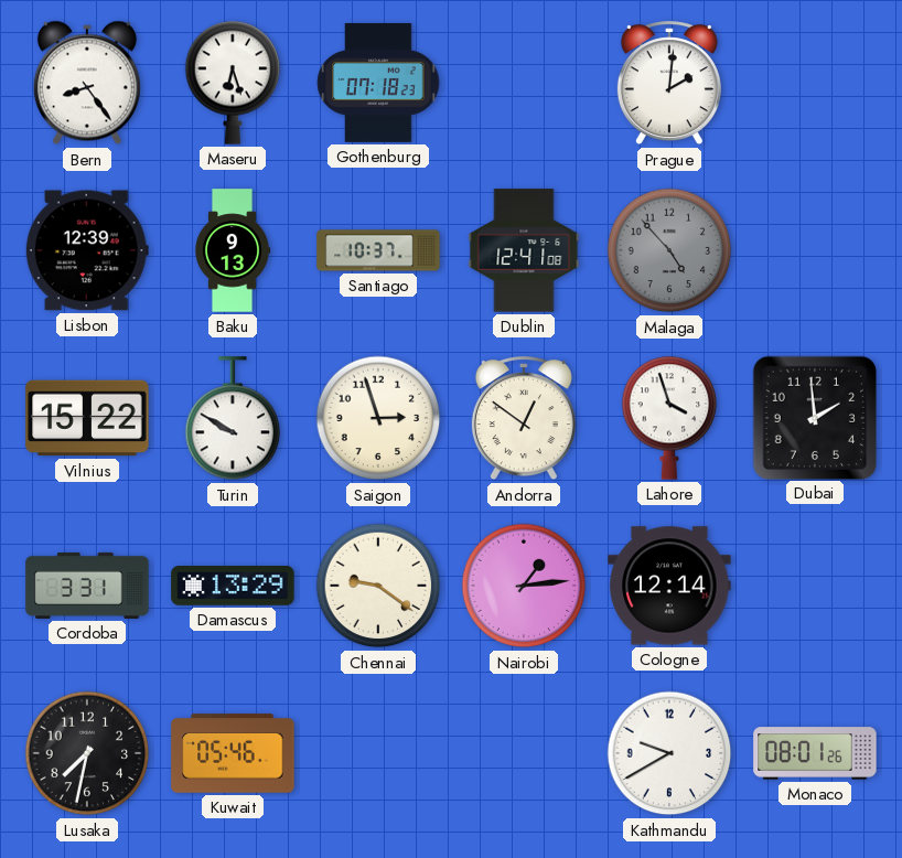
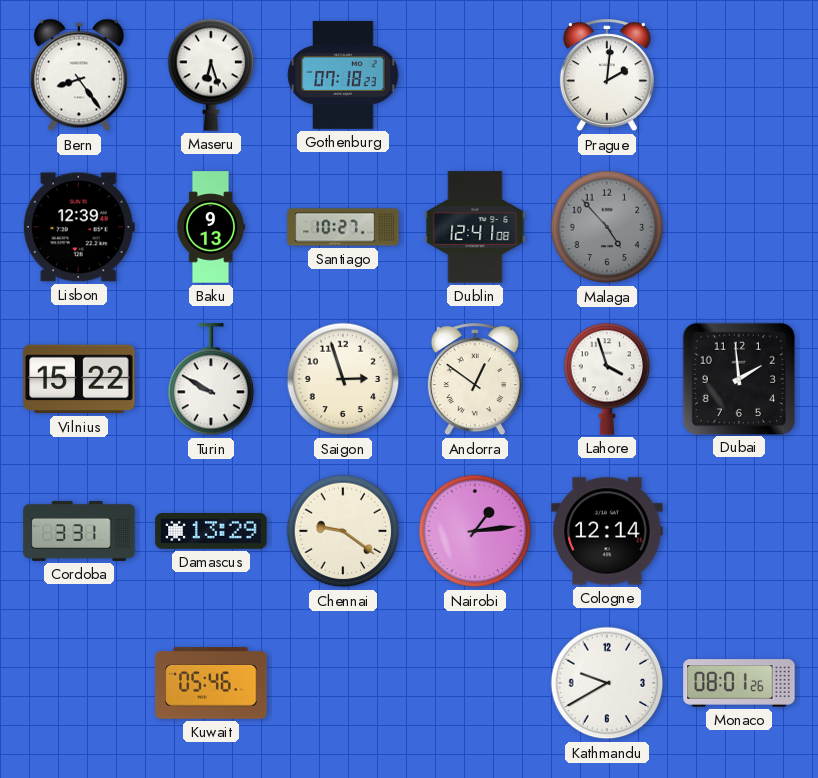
Santiago: 10:37 -> 10:27
Lusaka: 7:32 -> none
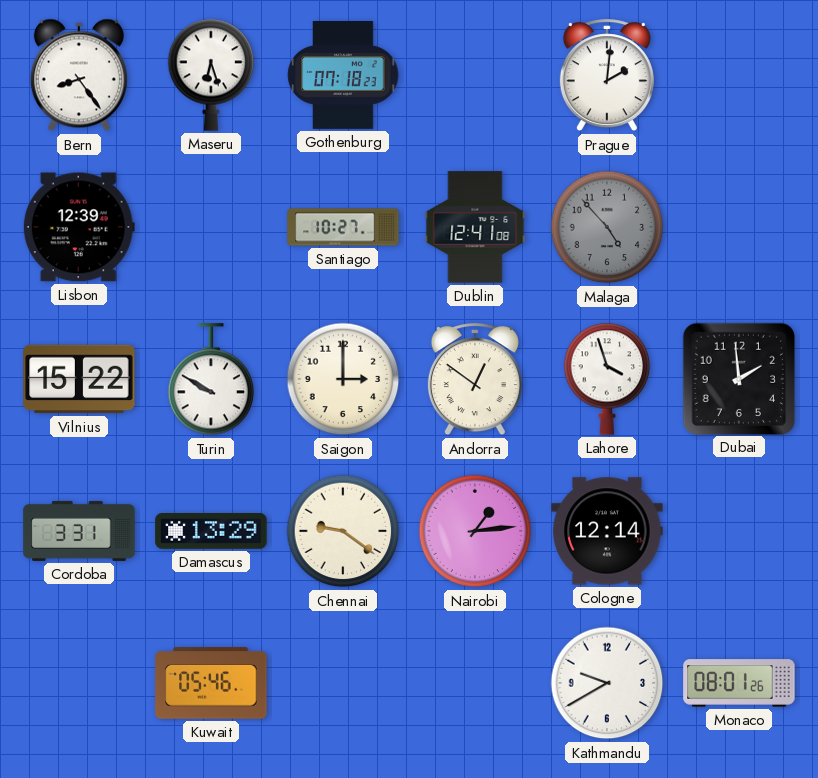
Baku: 9:13 -> none
Saigon: 2:57 -> 3:00
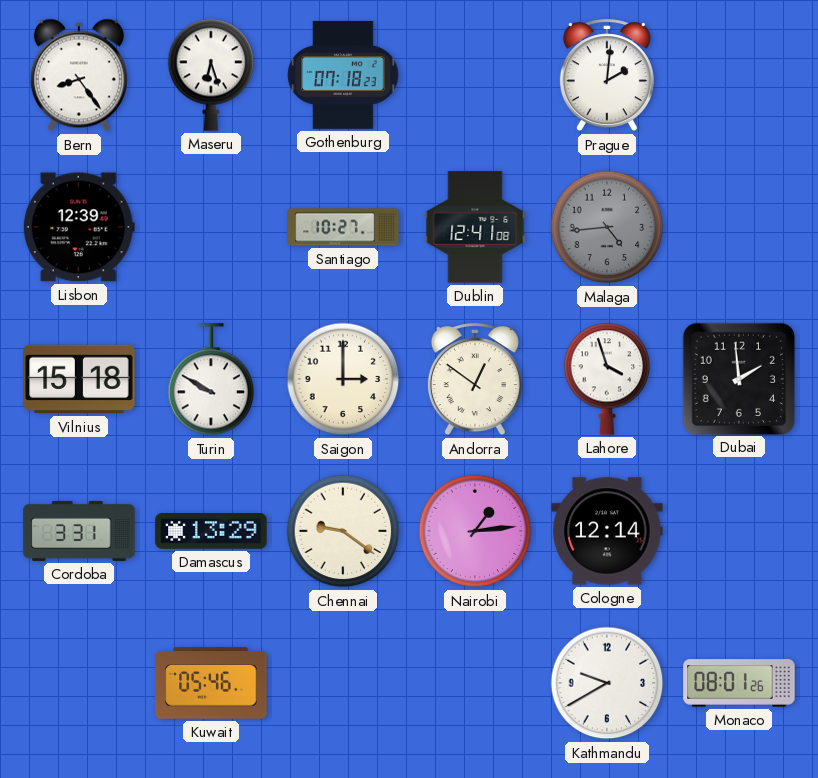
Malaga: 4:53 -> 4:44
Vilnius: 15:22 -> 15:18
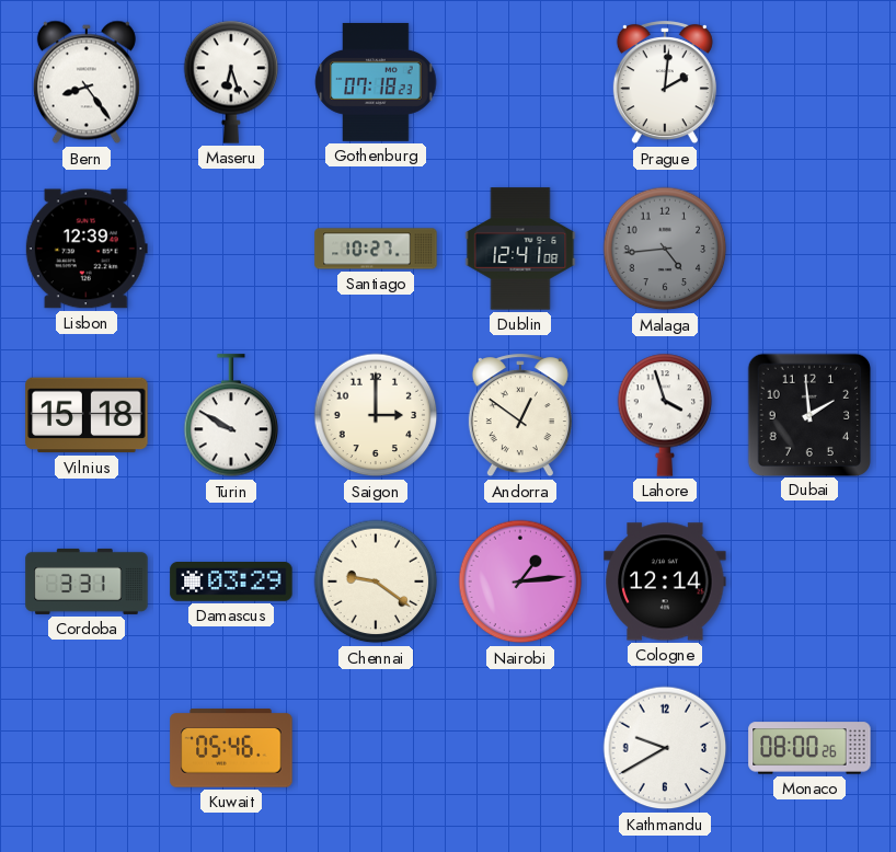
Damascus: 13:29 -> 03:29
Monaco: 08:01 -> 08:00
